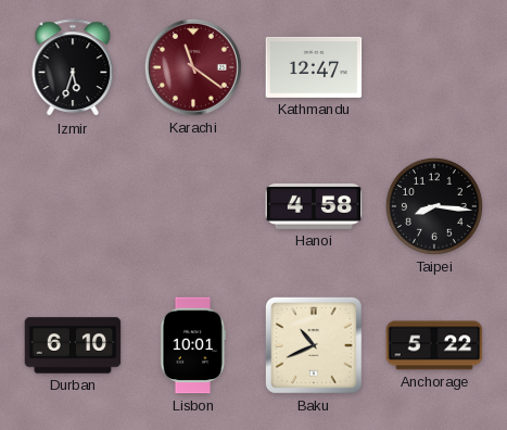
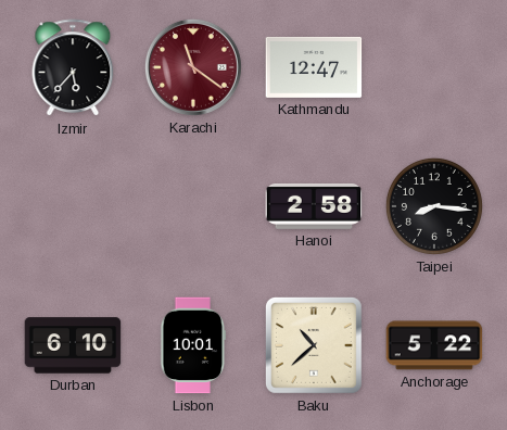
Izmir: 5:33 -> 5:37
Hanoi: 4:58 -> 2:58
Baku: 10:41 -> 10:38
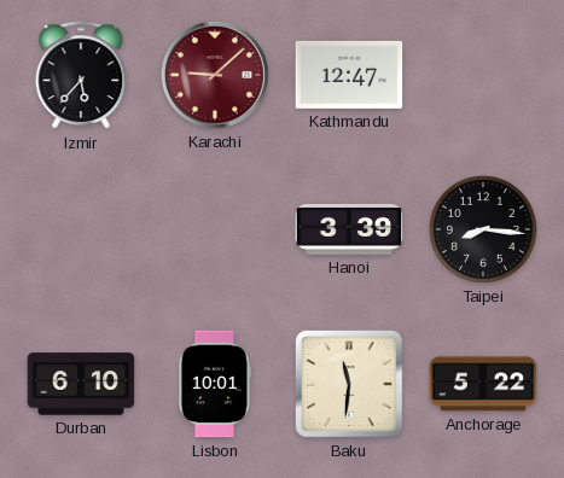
Karachi: 11:21 -> 9:08
Hanoi: 2:58 -> 3:39
Baku: 10:38 -> 11:31
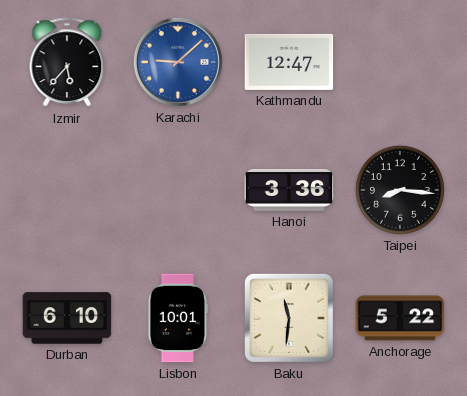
Karachi dial: burgundy -> blue
Hanoi: 3:39 -> 3:36
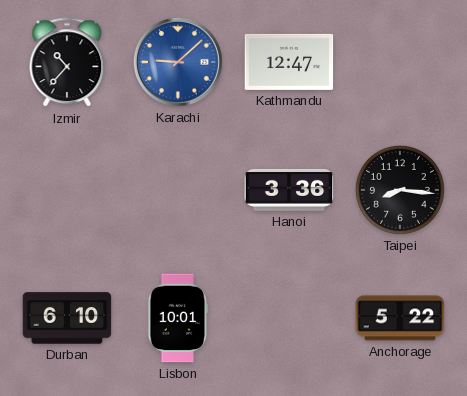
Izmir: 5:37 -> 10:37
Baku: 11:31 -> none
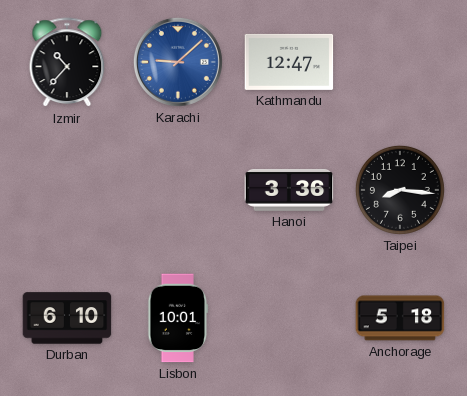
Anchorage: 5:22 -> 5:18
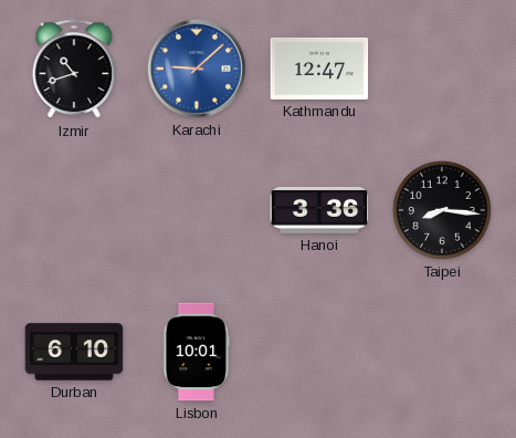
Izmir: 10:37 -> 10:42
Anchorage: 5:18 -> none
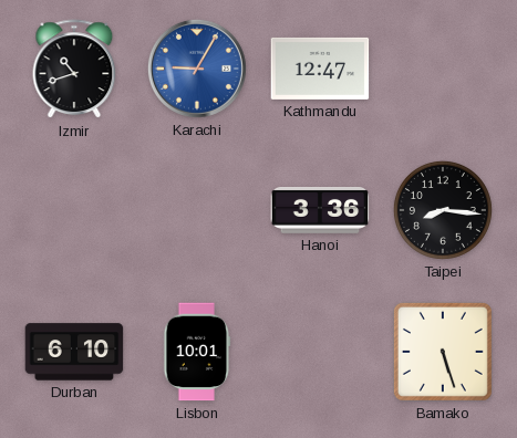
Karachi: 9:08 -> 9:05
Bamako: none -> 5:27
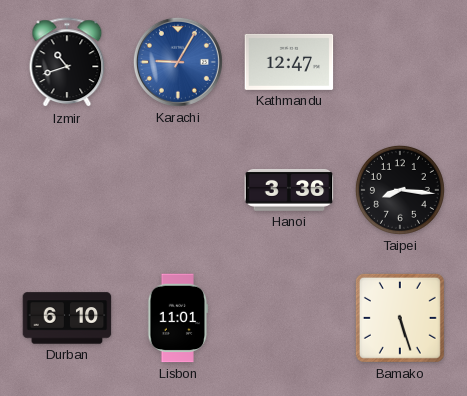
Lisbon: 10:01 -> 11:01
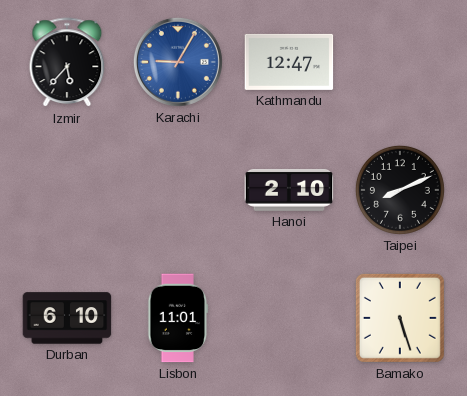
Izmir: 10:42 -> 5:37
Hanoi: 3:36 -> 2:10
Taipei: 8:16 -> 8:11
